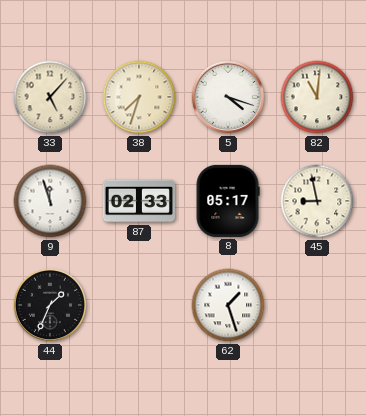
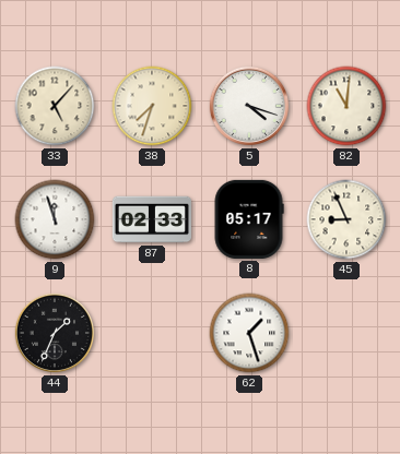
45: 8:58 -> 8:56
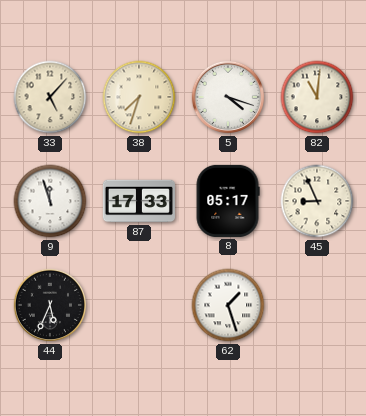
87: 02:33 -> 17:33
44: 1:34 -> 5:34
